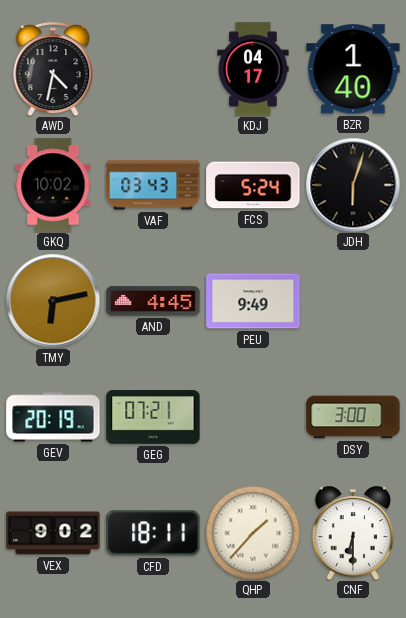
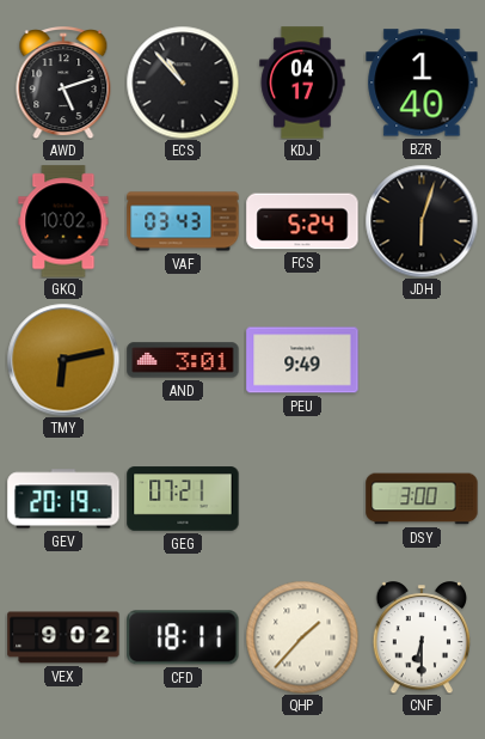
AWD: 4:32 -> 5:12
ECS: none -> 10:53
AND: 4:45 -> 3:01
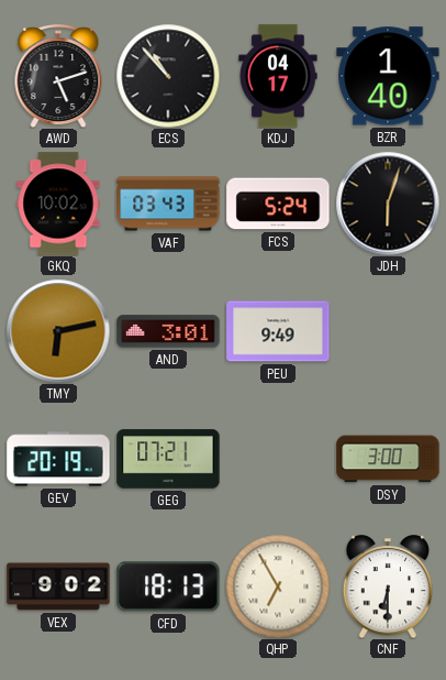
CFD: 18:11 -> 18:13
QHP: 1:37 -> 6:55
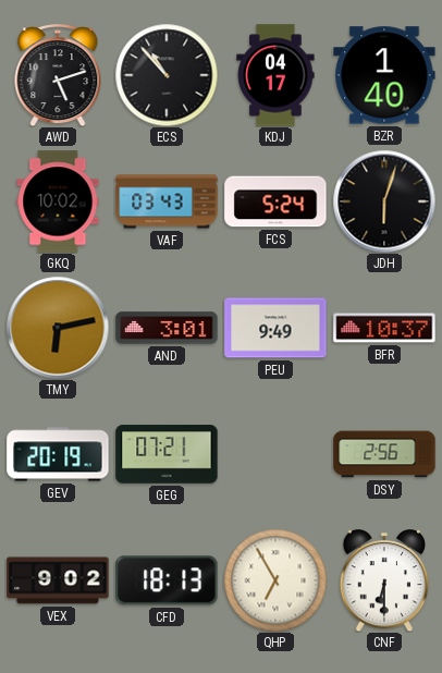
BFR: none -> 10:37
DSY: 3:00 -> 2:56
